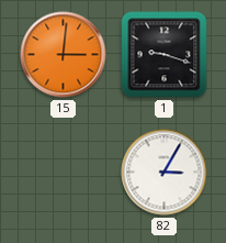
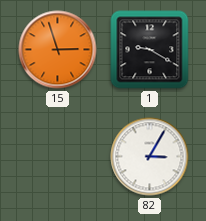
15: 3:01 -> 2:57
1: 9:18 -> 9:20
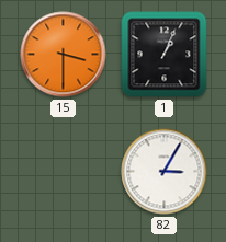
15: 2:57 -> 3:30
1: 9:20 -> 1:04
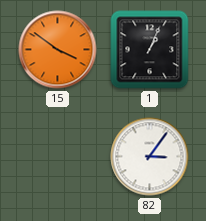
15: 3:30 -> 3:51
82: 3:05 -> 3:06
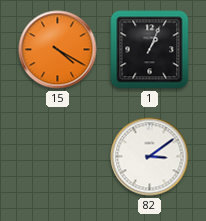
15: 3:51 -> 4:20
82: 3:06 -> 3:09
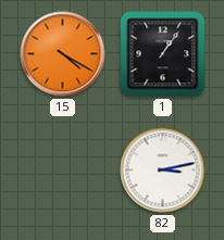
1: 1:04 -> 1:06
82: 3:09 -> 3:13
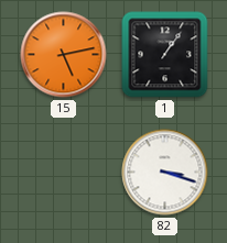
15: 4:20 -> 5:13
82: 3:13 -> 3:18
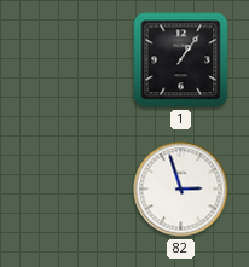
15: 5:13 -> none
82: 3:18 -> 2:57
